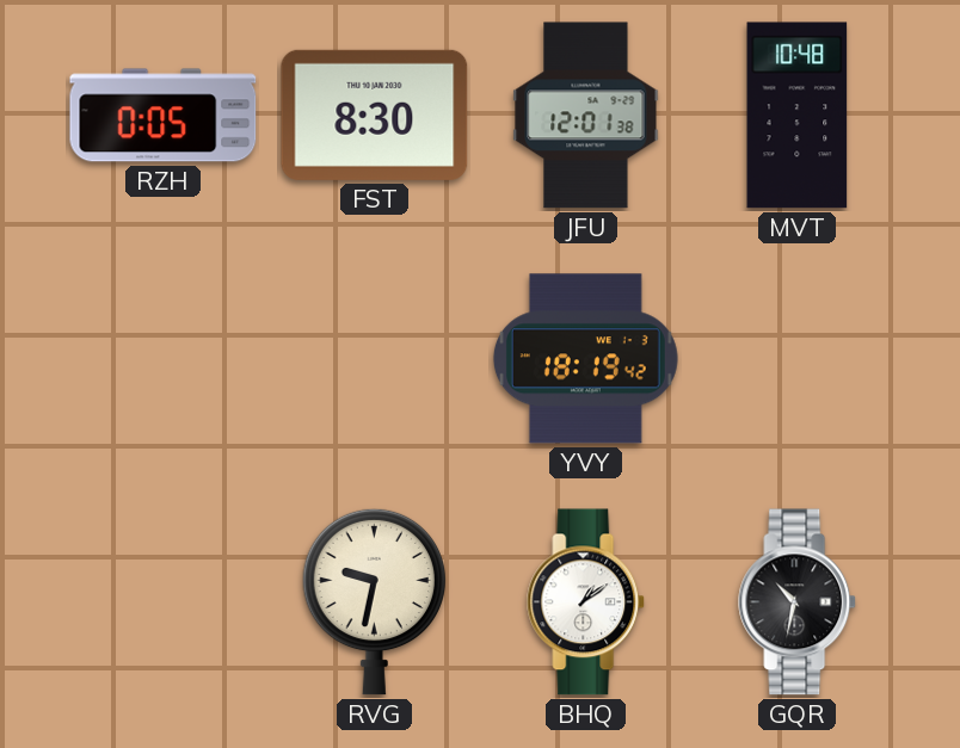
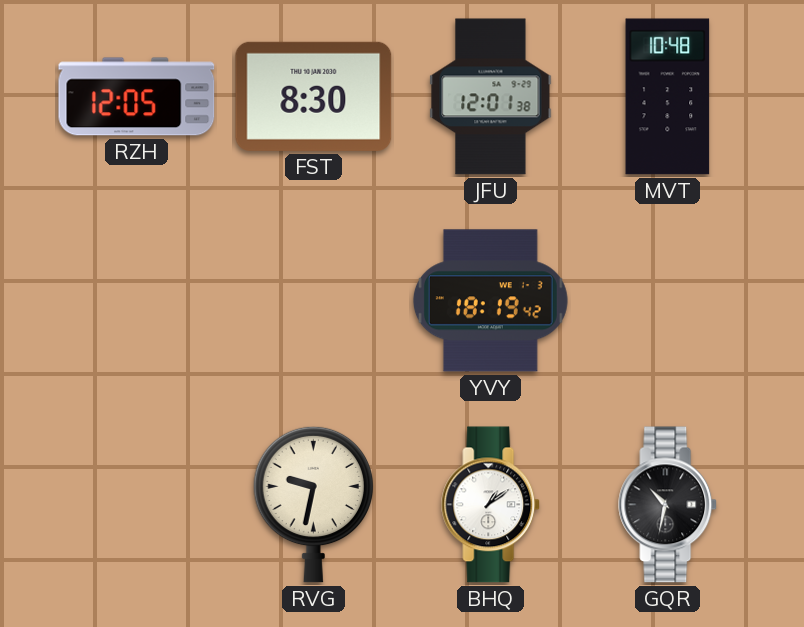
RZH: 0:05 -> 12:05
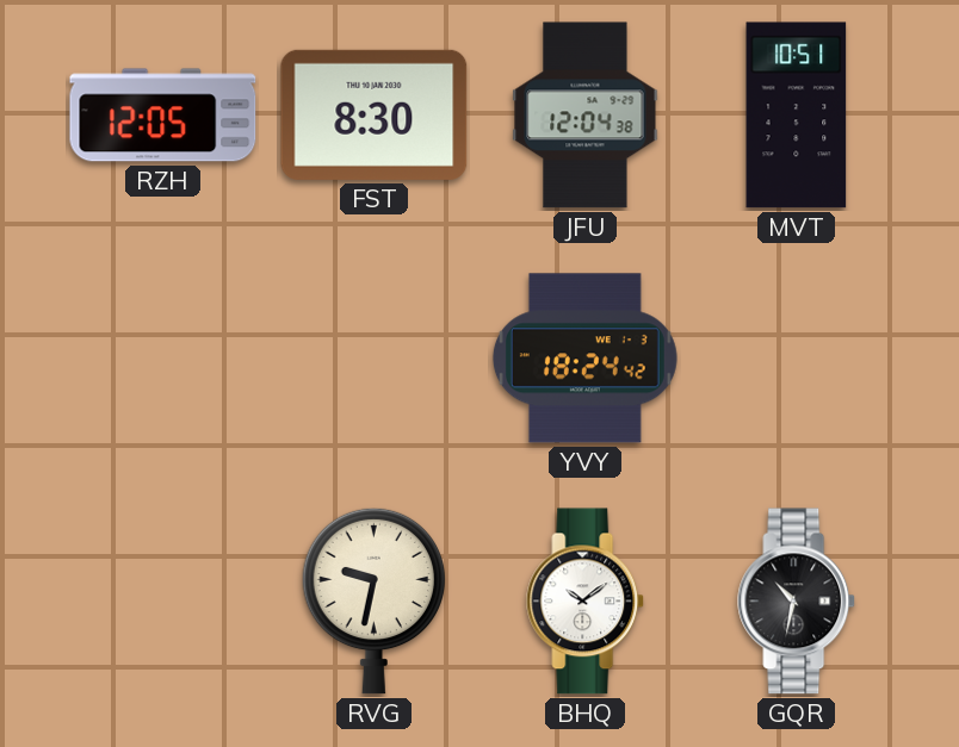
JFU: 12:01 -> 12:04
MVT: 10:48 -> 10:51
YVY: 18:19 -> 18:24
BHQ: 1:09 -> 10:09
